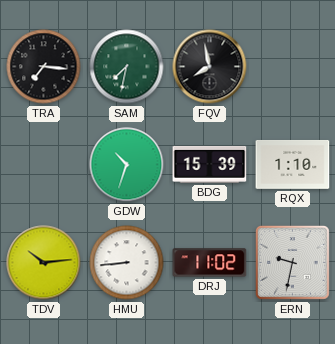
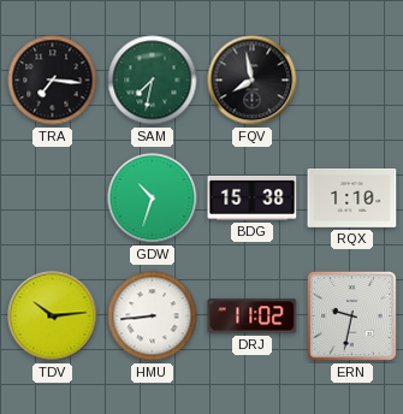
BDG: 15:39 -> 15:38
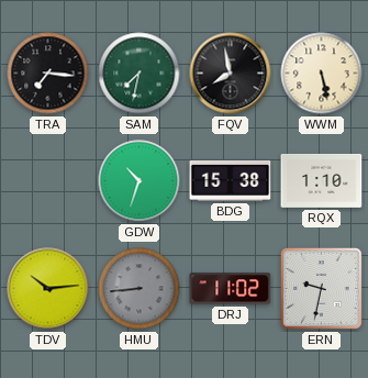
WWM: none -> 5:28
HMU dial: white -> grey
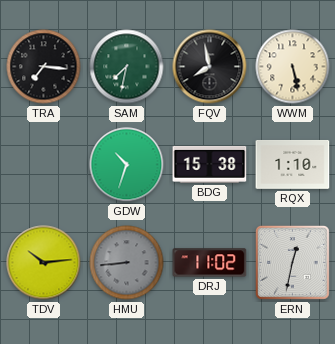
ERN: 9:32 -> 12:32
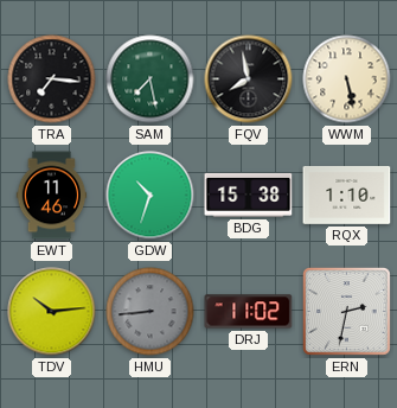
SAM: 7:32 -> 7:28
EWT: none -> 11:46
ERN: 12:32 -> 2:32
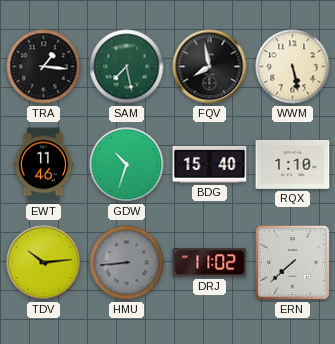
TRA: 7:16 -> 1:16
BDG: 15:38 -> 15:40
ERN: 2:32 -> 7:38
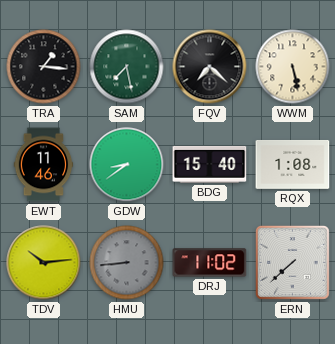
FQV: 7:58 -> 7:22
GDW: 10:33 -> 8:39
RQX: 1:10 -> 1:08
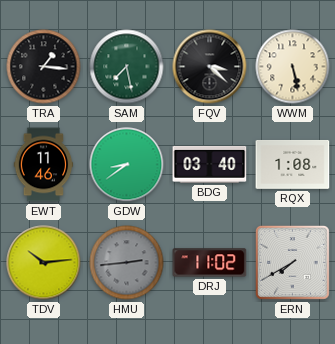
FQV: 7:22 -> 3:22
BDG: 15:40 -> 03:40
HMU: 8:44 -> 2:44
ERN: 7:38 -> 7:40
